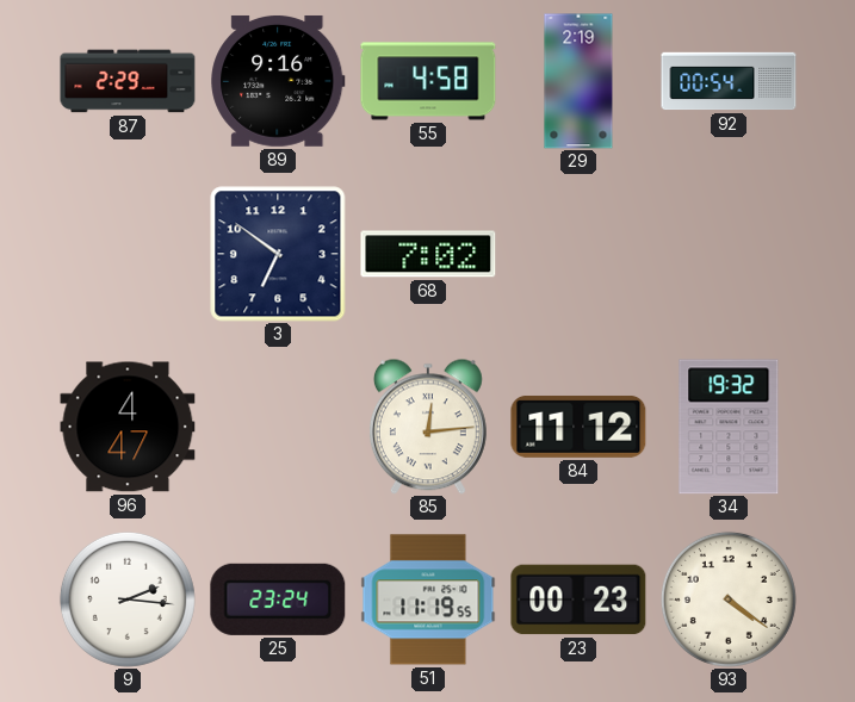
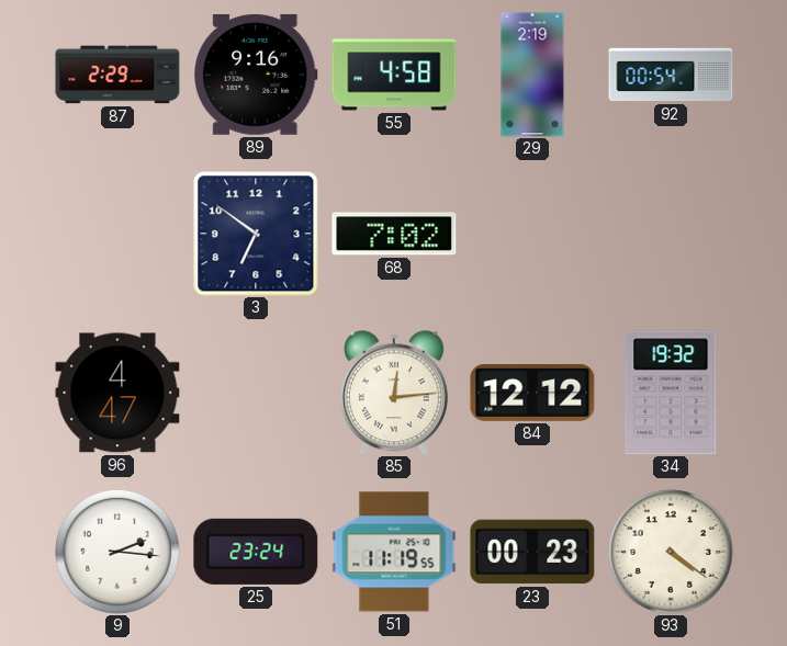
84: 11:12 -> 12:12
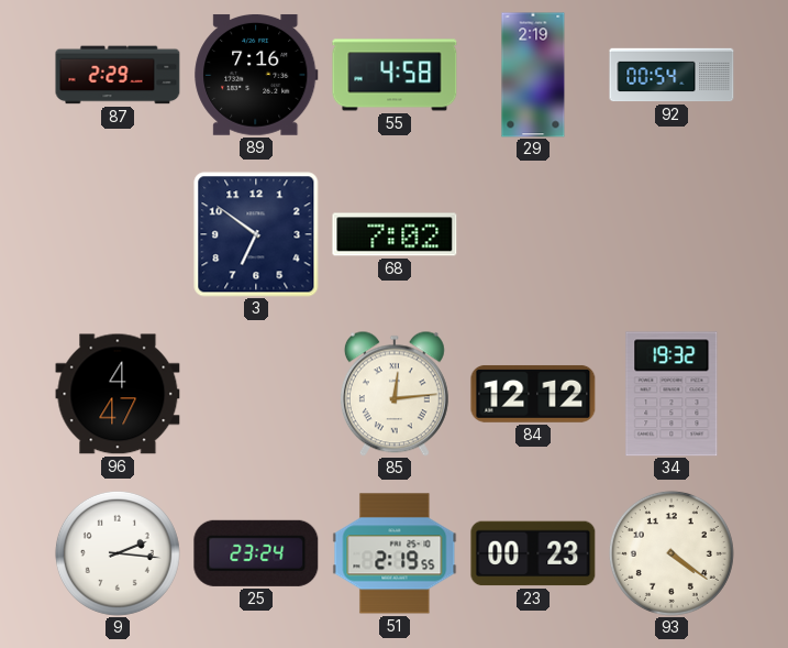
89: 9:16 -> 7:16
51: 11:19 -> 2:19
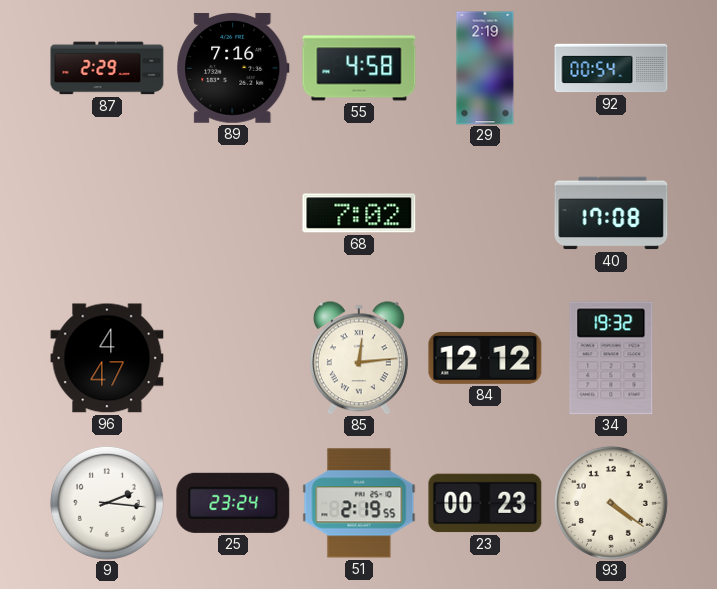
3: 6:51 -> none
40: none -> 17:08
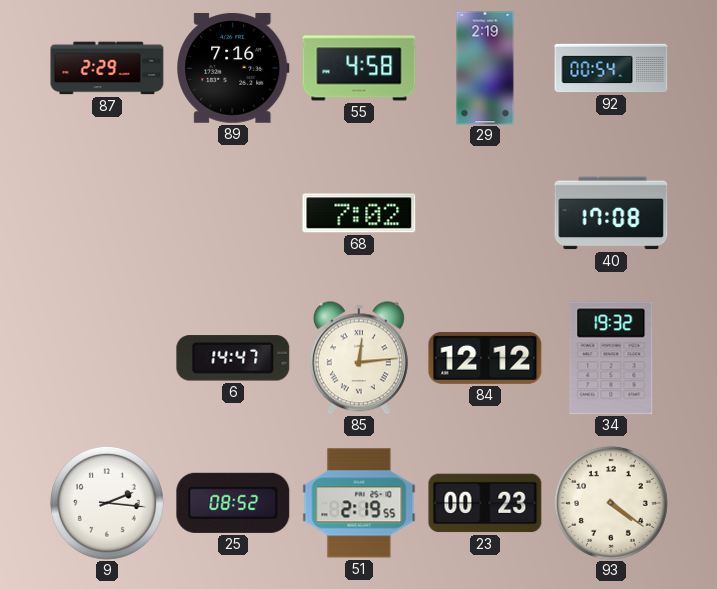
96: 4:47 -> none
6: none -> 14:47
25: 23:24 -> 08:52
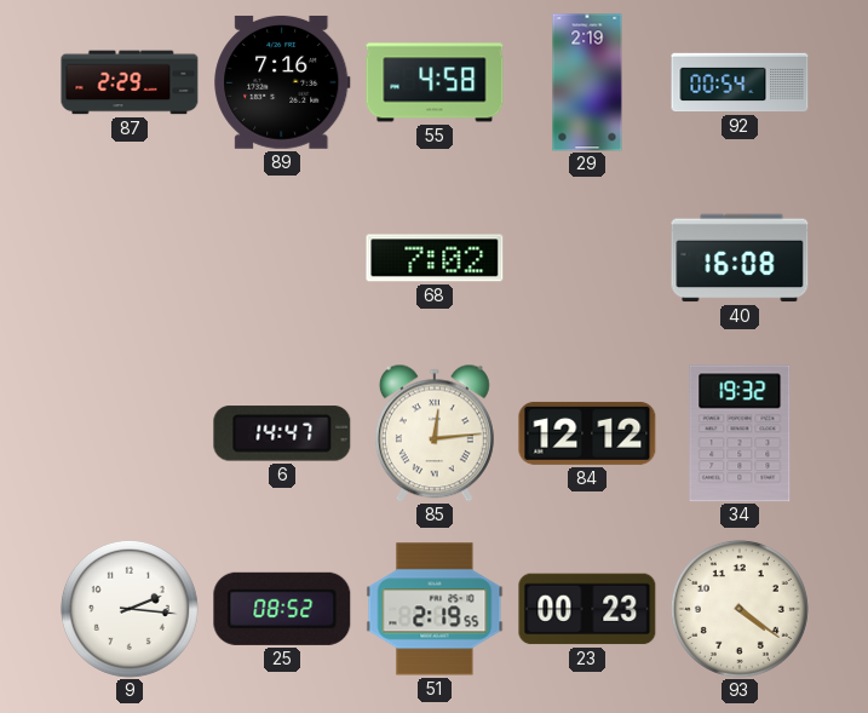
40: 17:08 -> 16:08
